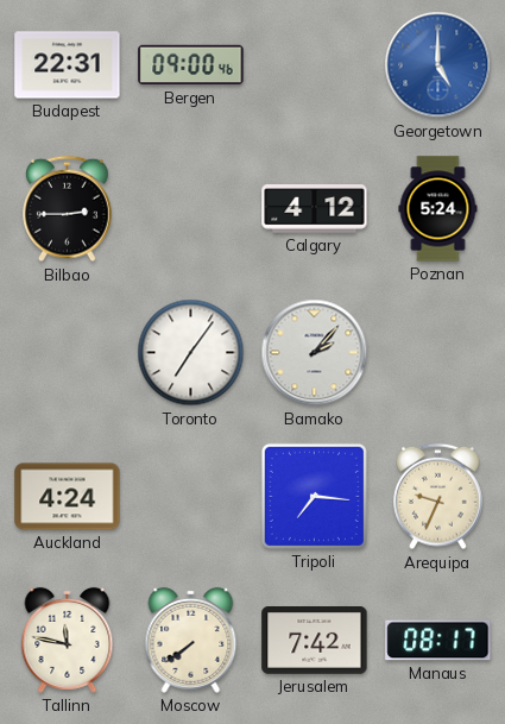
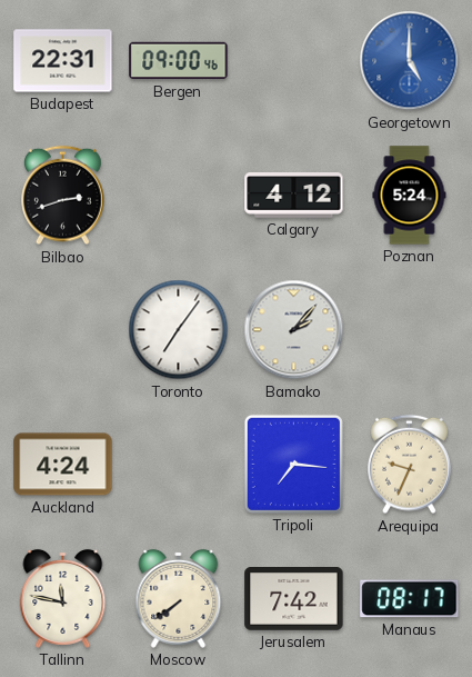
Bilbao: 2:45 -> 2:42
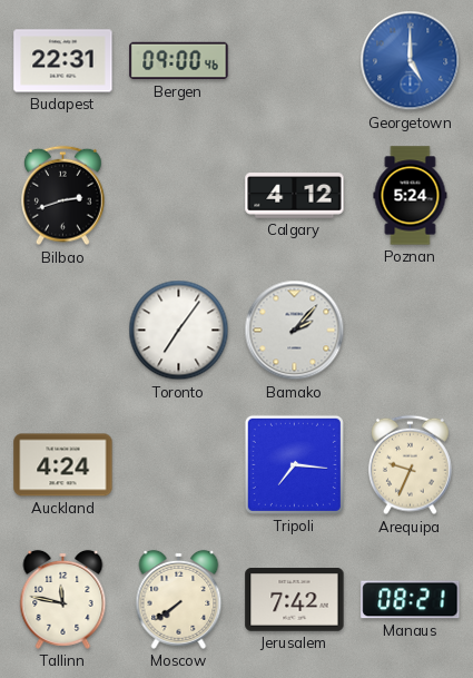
Manaus: 08:17 -> 08:21
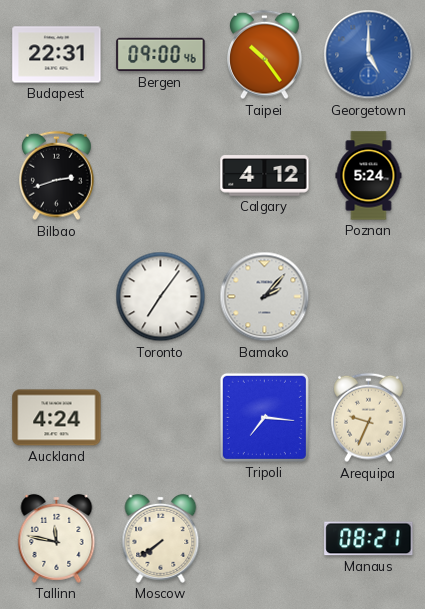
Taipei: none -> 10:24
Jerusalem: 7:42 -> none
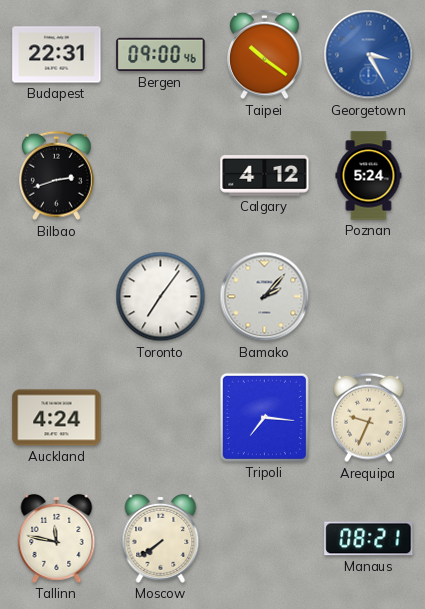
Taipei: 10:24 -> 10:21
Georgetown: 5:00 -> 3:25
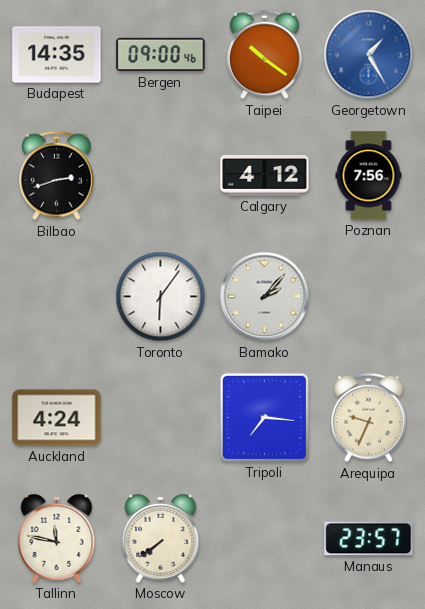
Budapest: 22:31 -> 14:35
Georgetown: 3:25 -> 1:25
Poznan: 5:24 -> 7:56
Toronto: 7:06 -> 6:06
Manaus: 08:21 -> 23:57
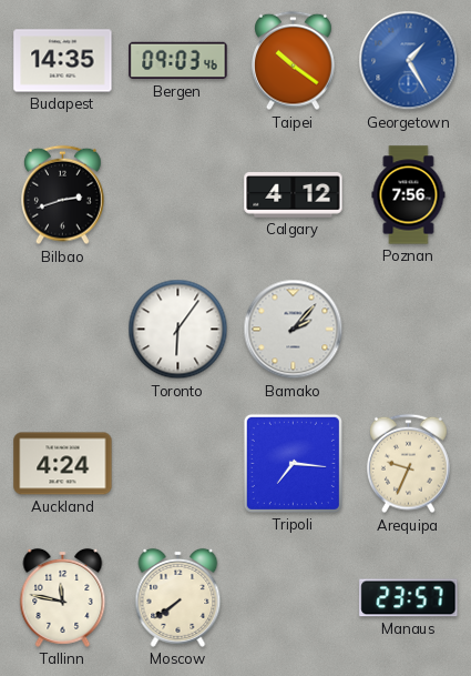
Bergen: 09:00 -> 09:03
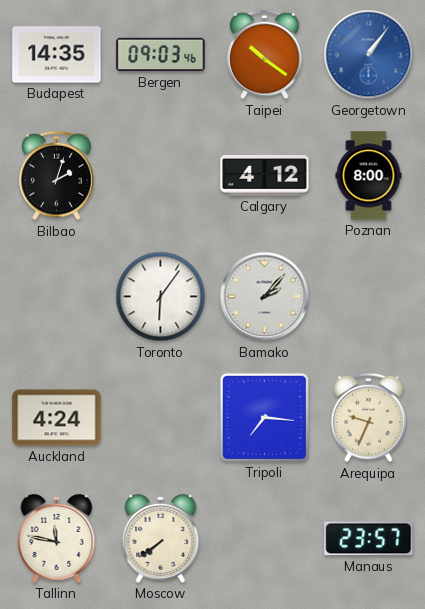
Georgetown: 1:25 -> 1:06
Bilbao: 2:42 -> 2:03
Poznan: 7:56 -> 8:00
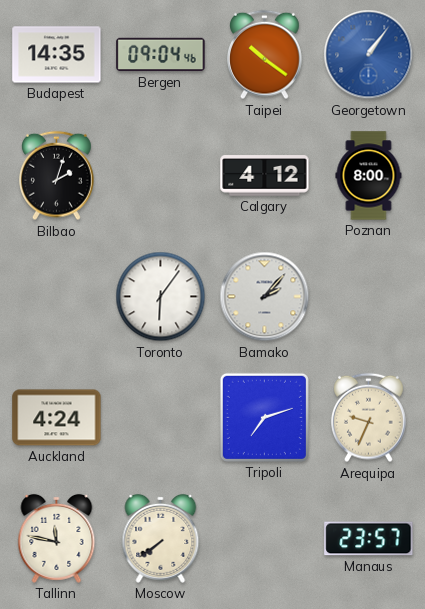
Bergen: 09:03 -> 09:04
Tripoli: 7:16 -> 7:12
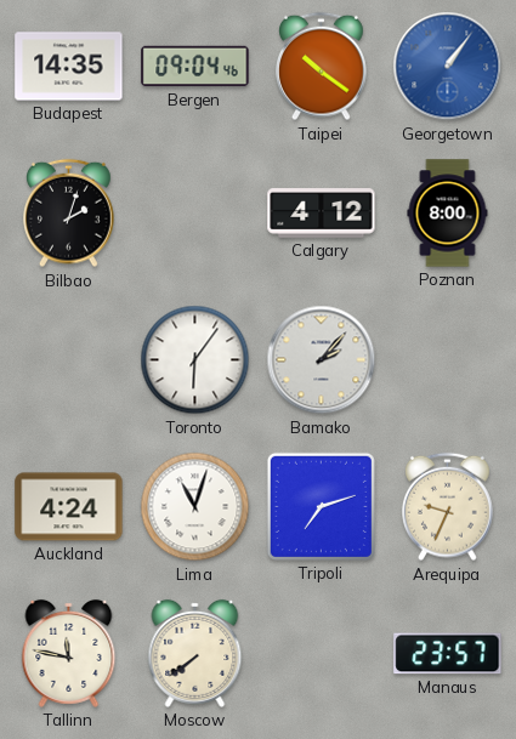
Lima: none -> 11:03
